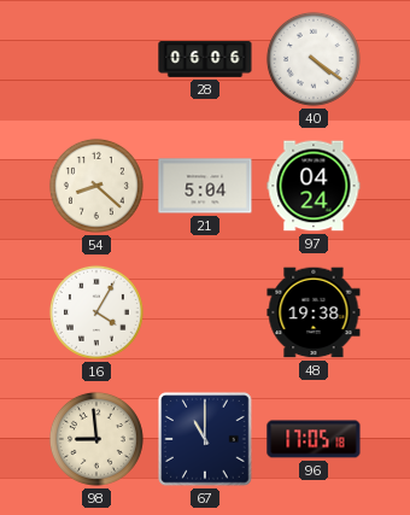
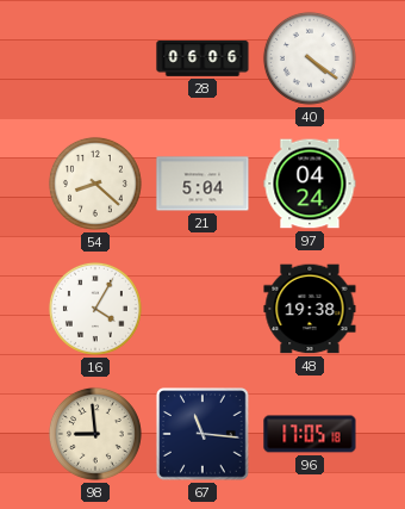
67: 11:00 -> 11:16
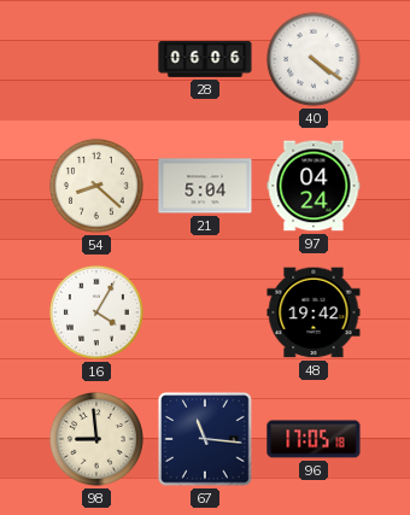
48: 19:38 -> 19:42
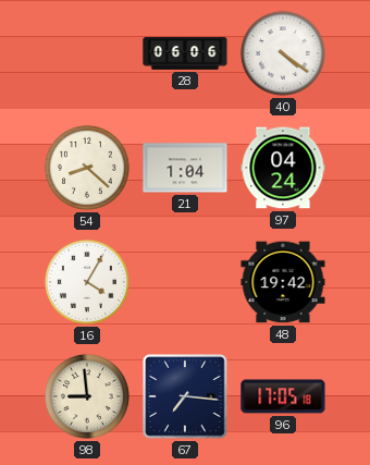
21: 5:04 -> 1:04
67: 11:16 -> 7:16
